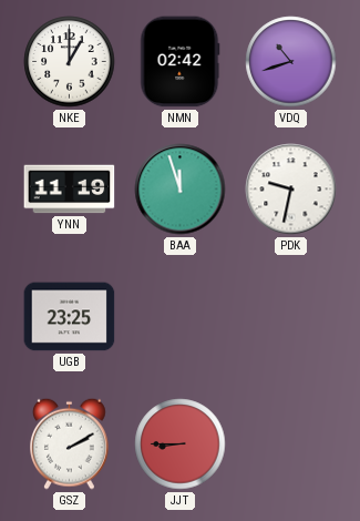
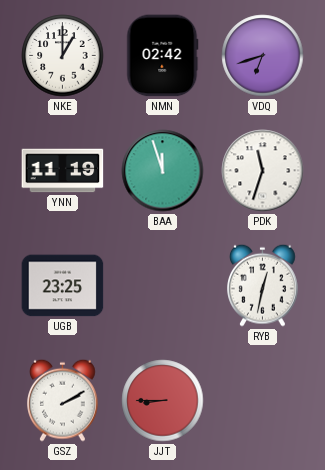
VDQ: 10:42 -> 6:42
PDK: 9:32 -> 11:33
RYB: none -> 12:32
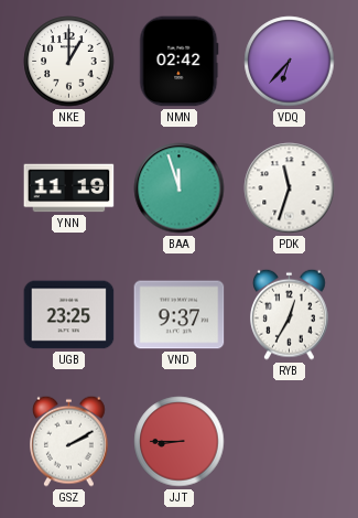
VDQ: 6:42 -> 6:37
VND: none -> 9:37
RYB: 12:32 -> 12:35
